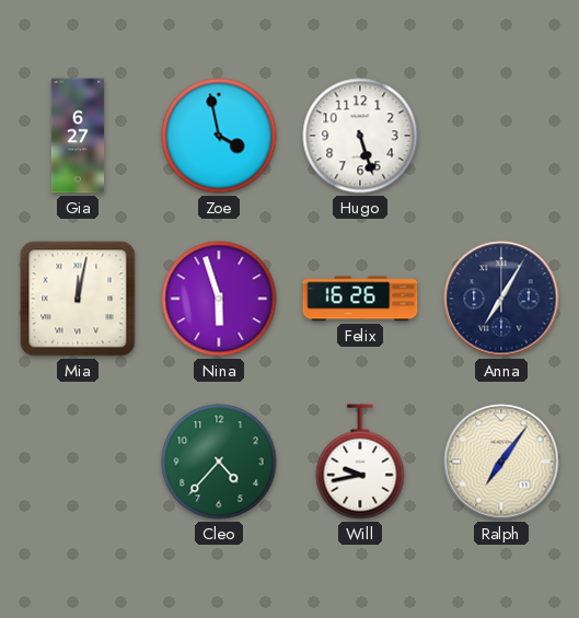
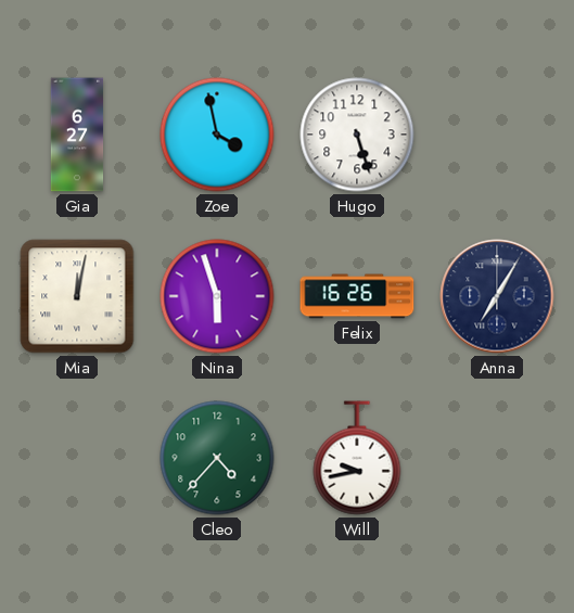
Ralph: 7:06 -> none
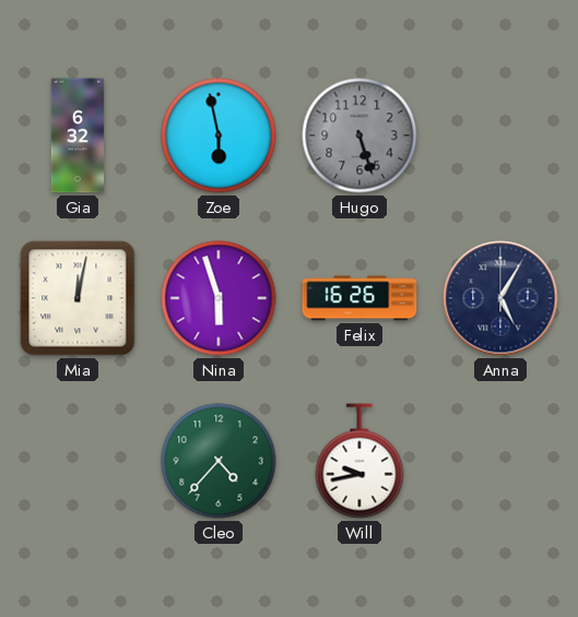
Gia: 6:27 -> 6:32
Zoe: 3:58 -> 5:58
Hugo dial: white -> grey
Anna: 7:05 -> 5:05
